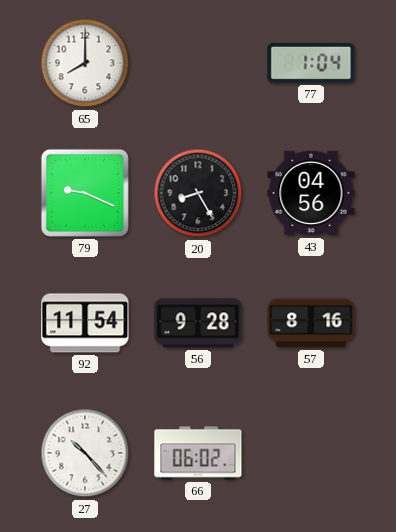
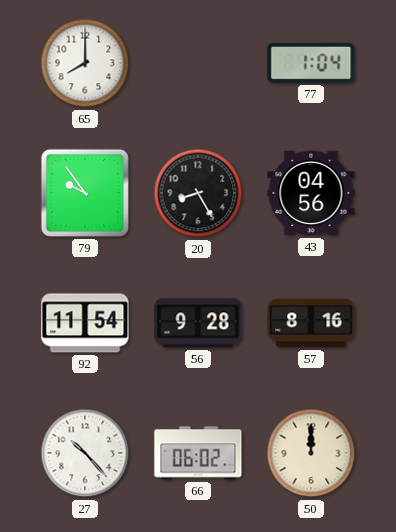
79: 9:19 -> 9:54
50: none -> 12:00
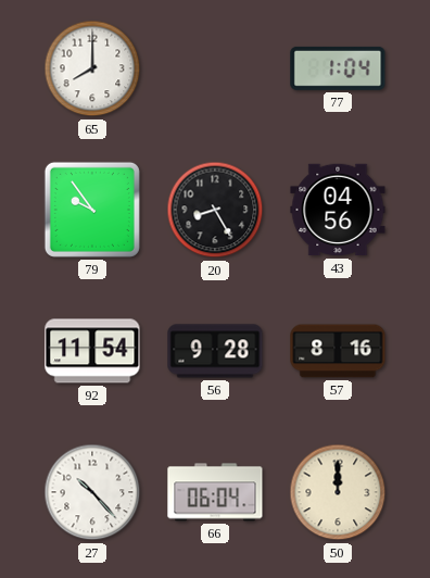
66: 06:02 -> 06:04
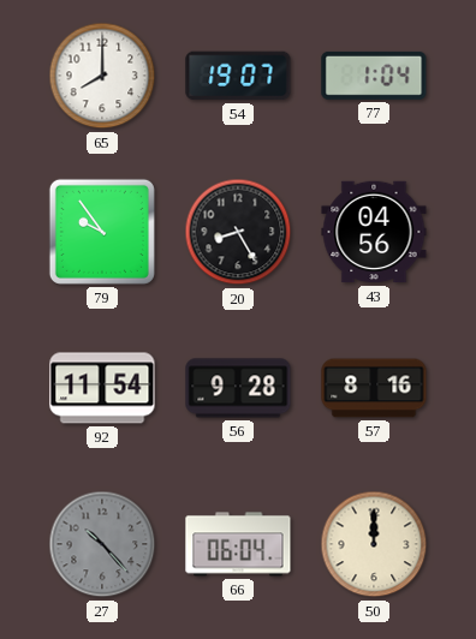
54: none -> 19:07
27 dial: white -> grey
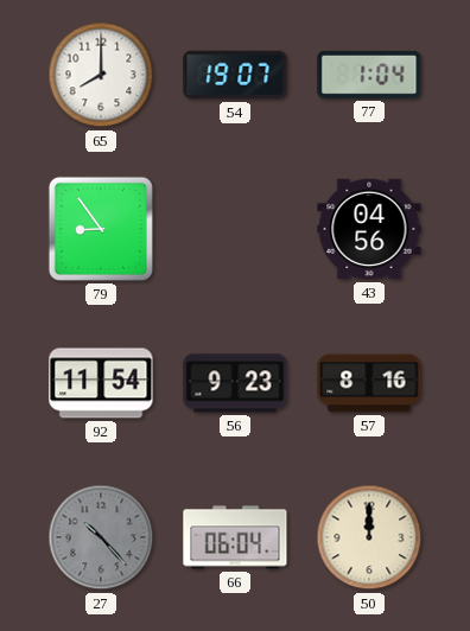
79: 9:54 -> 8:54
20: 8:25 -> none
56: 9:28 -> 9:23
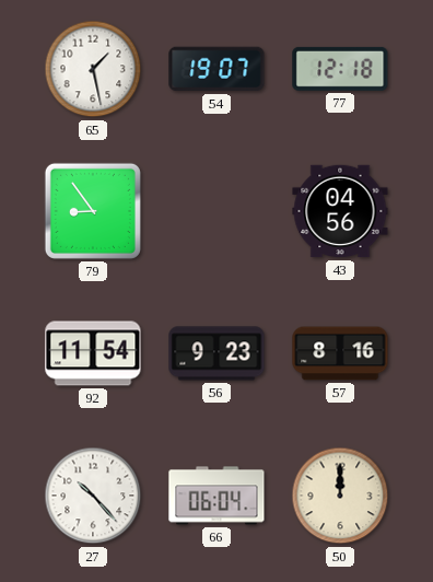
65: 8:00 -> 1:28
77: 1:04 -> 12:18
27 dial: grey -> white
